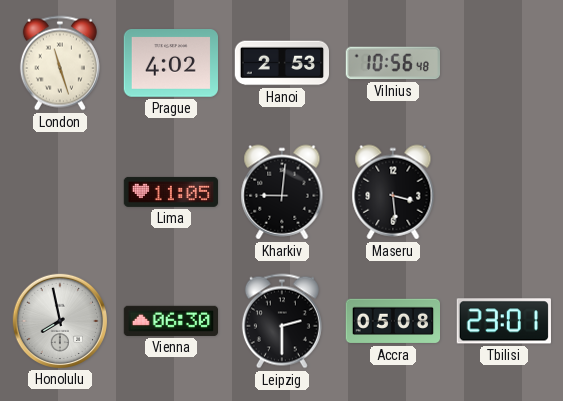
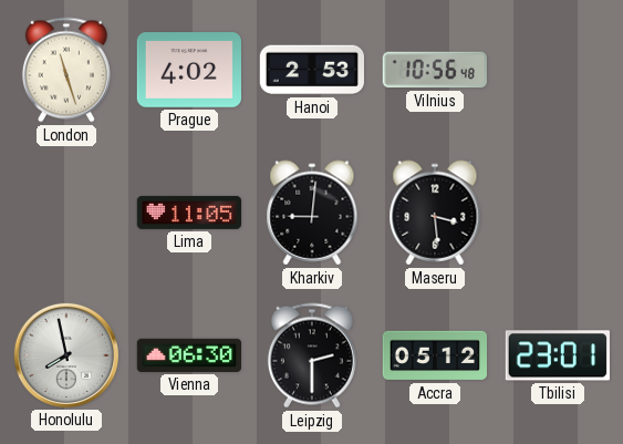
Accra: 05:08 -> 05:12
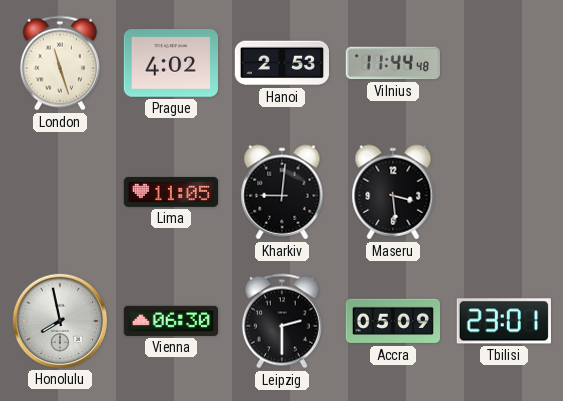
Vilnius: 10:56 -> 11:44
Accra: 05:12 -> 05:09
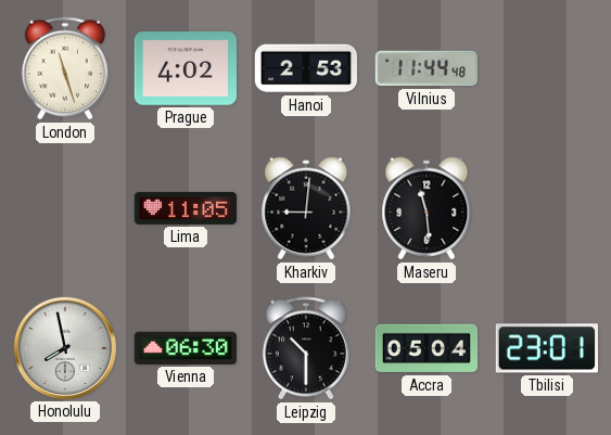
Maseru: 3:29 -> 11:29
Leipzig: 2:30 -> 10:30
Accra: 05:09 -> 05:04
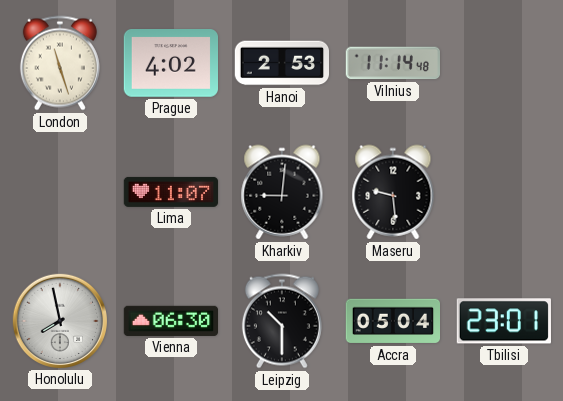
Vilnius: 11:44 -> 11:14
Lima: 11:05 -> 11:07
Maseru: 11:29 -> 9:29
